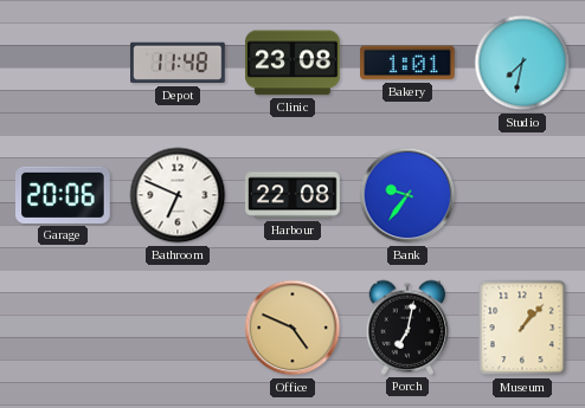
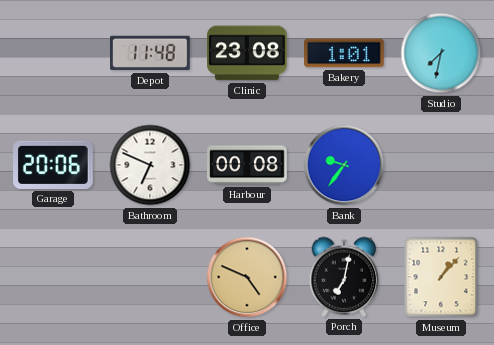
Harbour: 22:08 -> 00:08
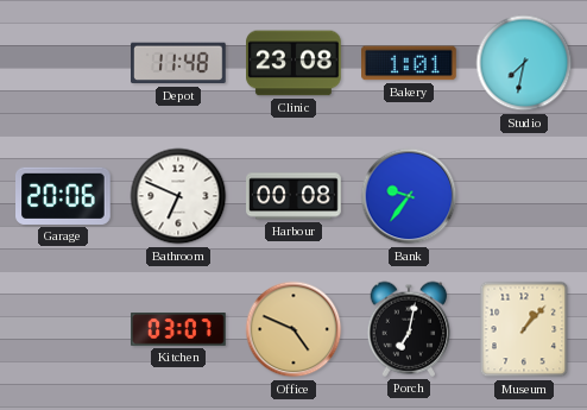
Kitchen: none -> 03:07
